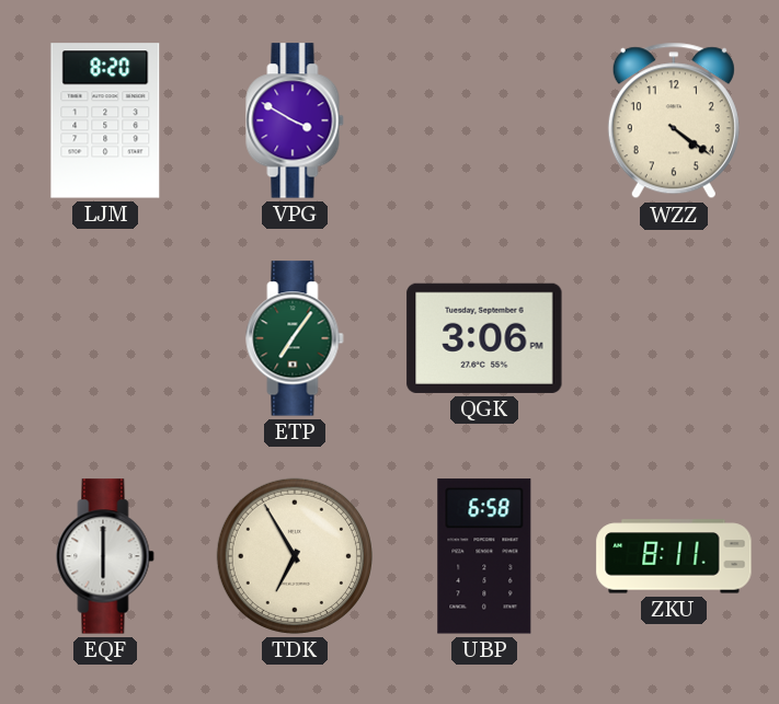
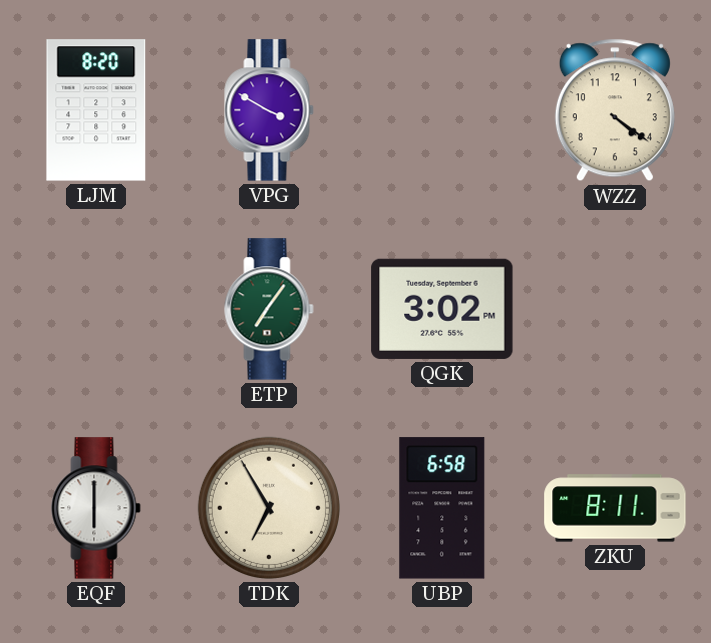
QGK: 3:06 -> 3:02
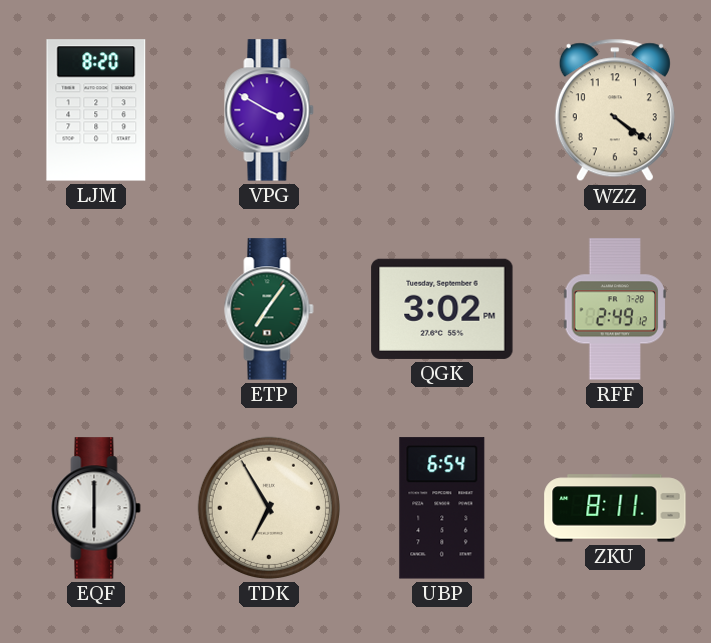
RFF: none -> 2:49
UBP: 6:58 -> 6:54
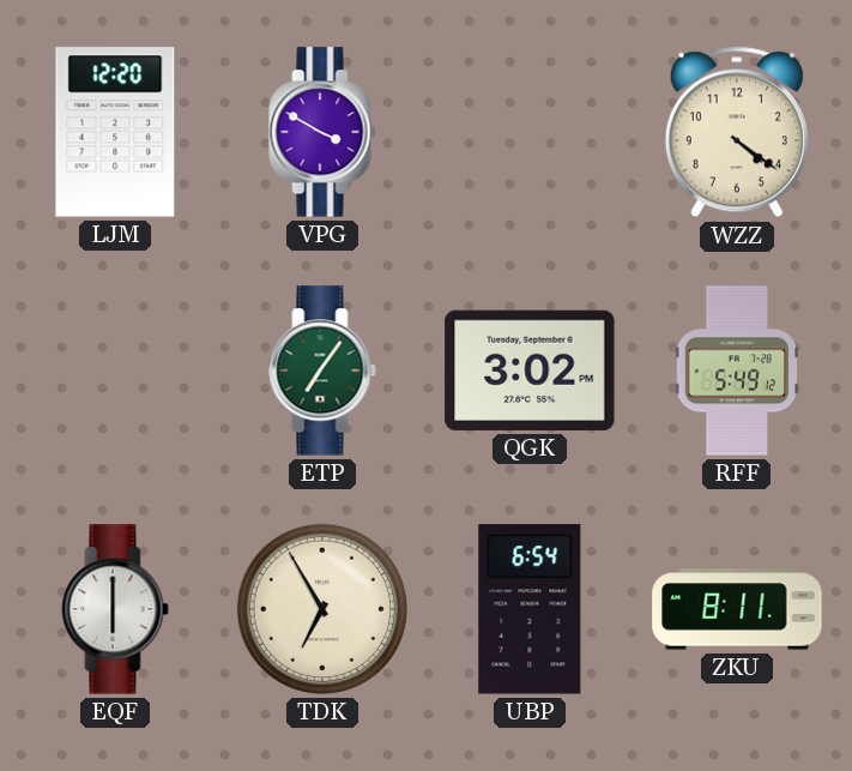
LJM: 8:20 -> 12:20
RFF: 2:49 -> 5:49
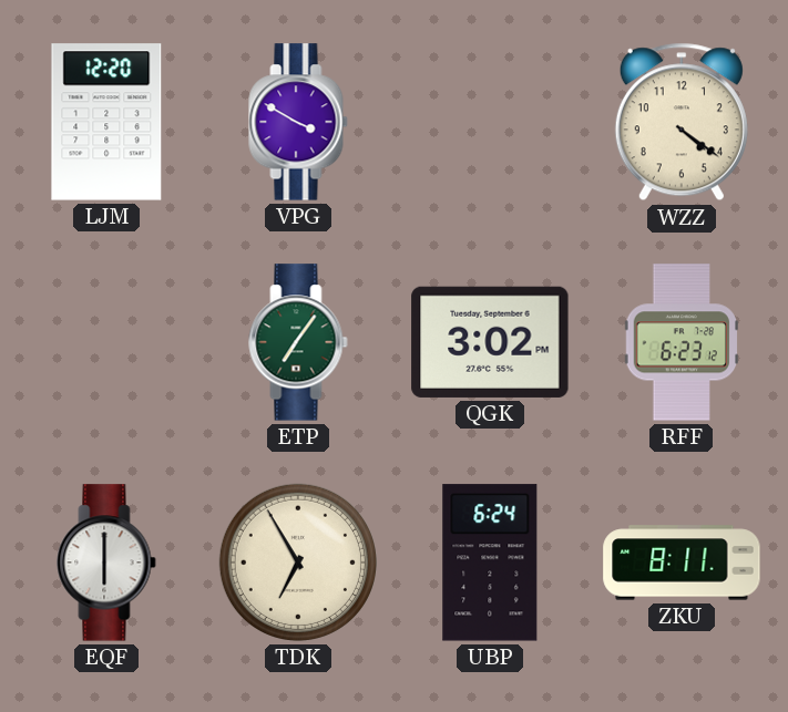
RFF: 5:49 -> 6:23
UBP: 6:54 -> 6:24
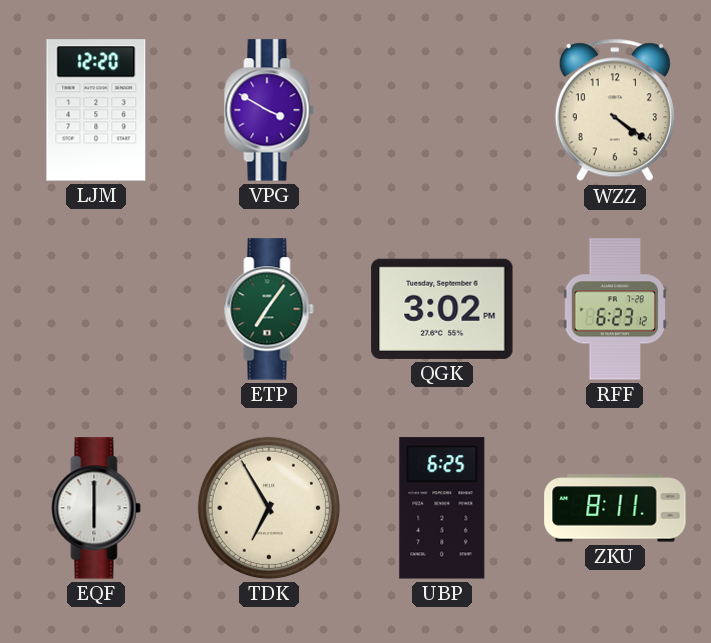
UBP: 6:24 -> 6:25
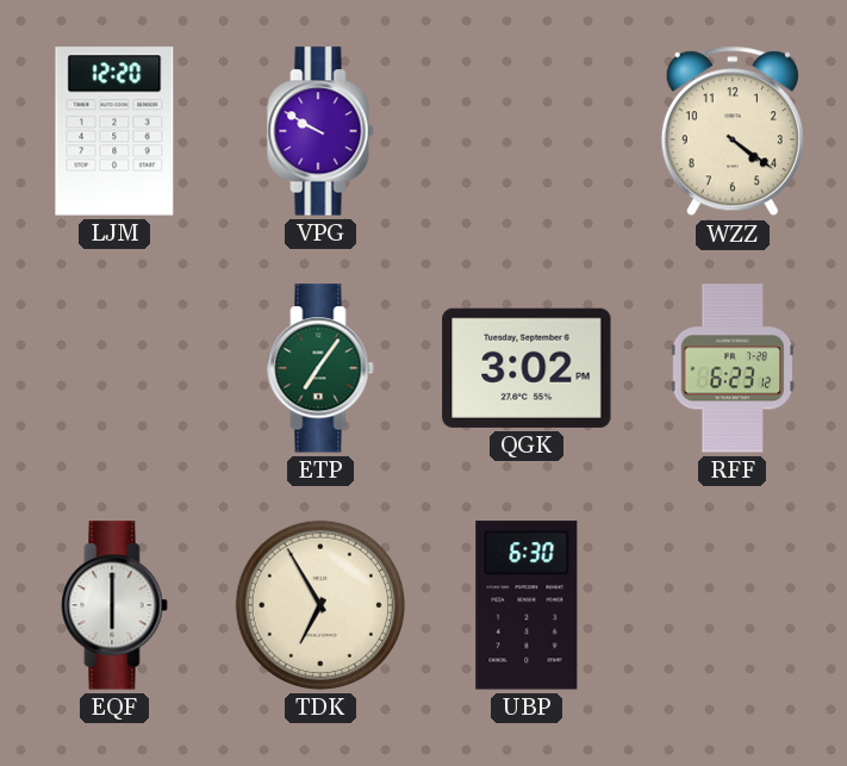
VPG: 3:50 -> 9:50
UBP: 6:25 -> 6:30
ZKU: 8:11 -> none
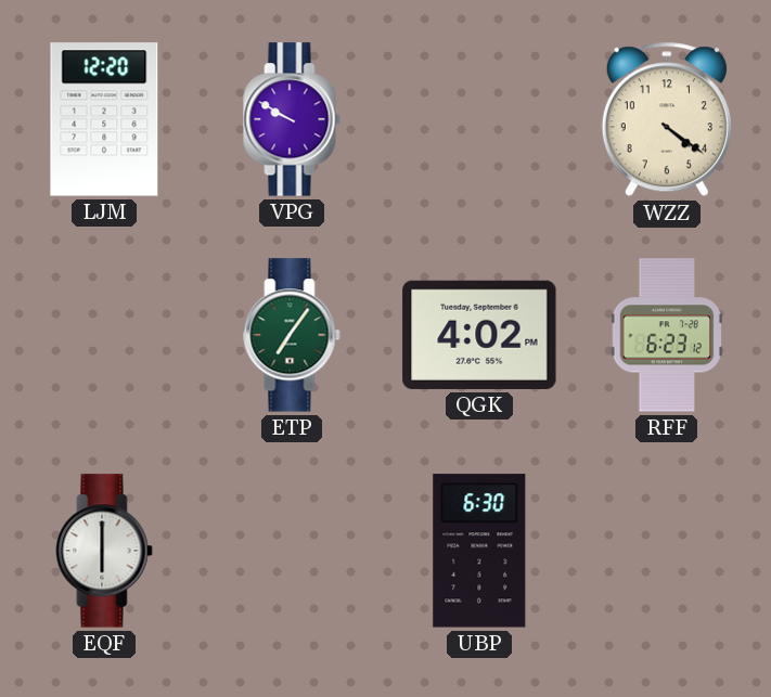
QGK: 3:02 -> 4:02
TDK: 6:55 -> none
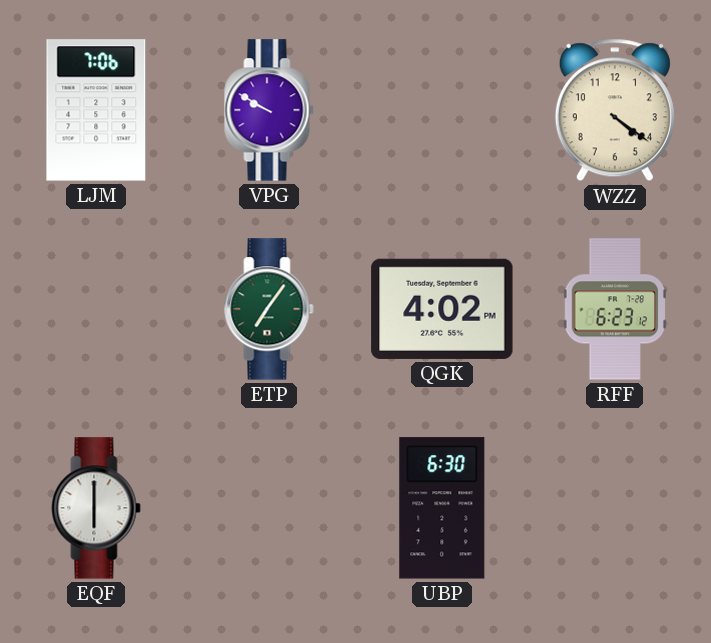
LJM: 12:20 -> 7:06
